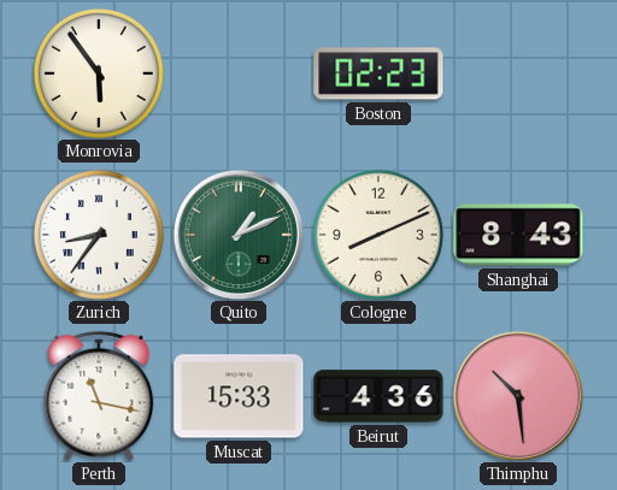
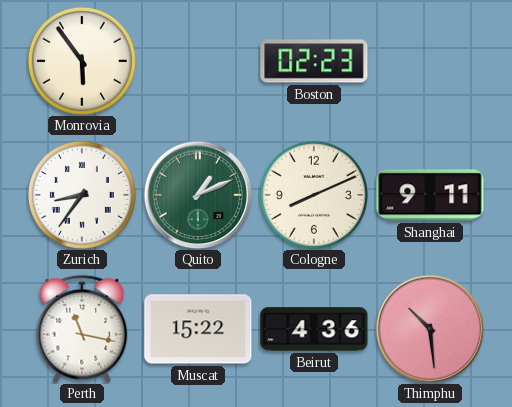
Shanghai: 8:43 -> 9:11
Muscat: 15:33 -> 15:22
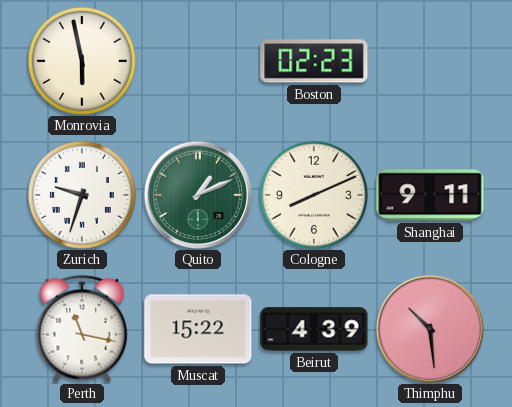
Monrovia: 5:54 -> 5:58
Zurich: 8:36 -> 9:33
Beirut: 4:36 -> 4:39
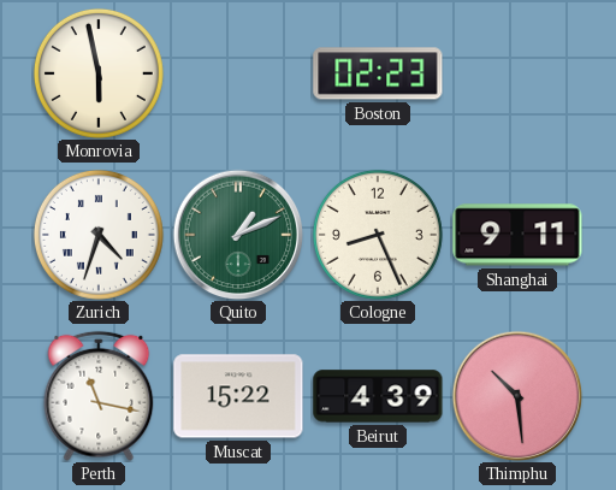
Zurich: 9:33 -> 4:33
Cologne: 8:11 -> 8:26
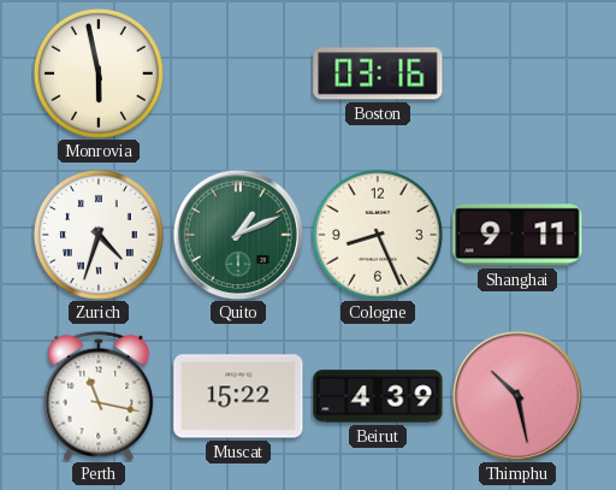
Boston: 02:23 -> 03:16
Thimphu: 10:29 -> 10:28
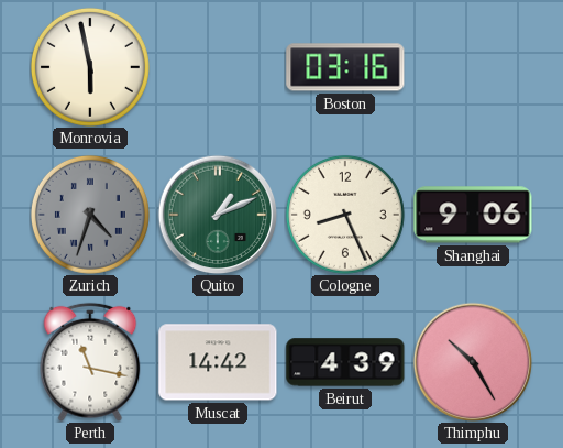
Zurich dial: white -> grey
Shanghai: 9:11 -> 9:06
Muscat: 15:22 -> 14:42
Thimphu: 10:28 -> 10:25
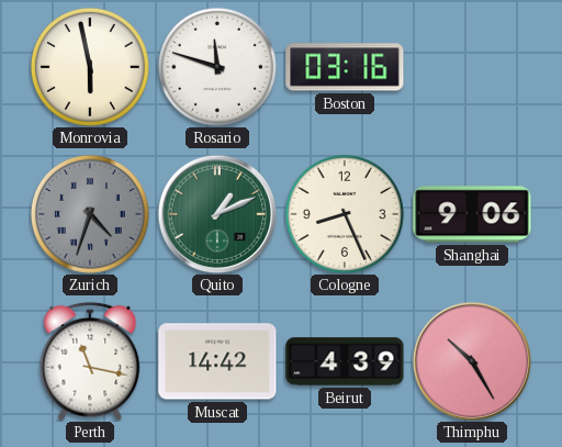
Rosario: none -> 11:48
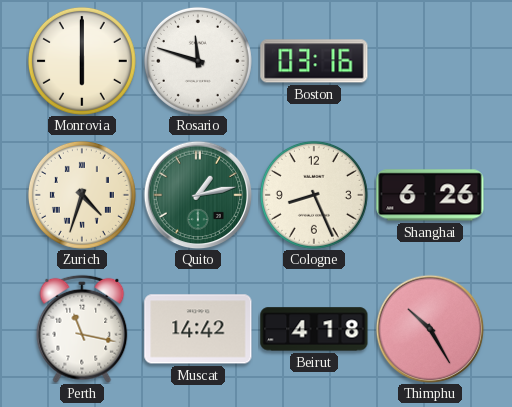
Monrovia: 5:58 -> 6:00
Zurich dial: grey -> cream
Quito: 1:11 -> 1:13
Shanghai: 9:06 -> 6:26
Beirut: 4:39 -> 4:18
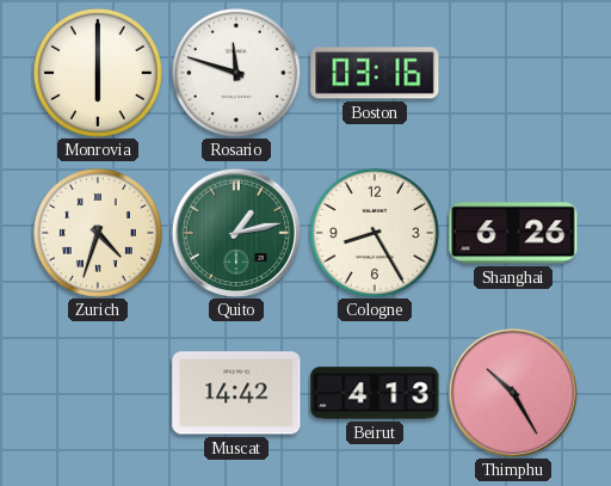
Cologne: 8:26 -> 8:25
Perth: 11:17 -> none
Beirut: 4:18 -> 4:13
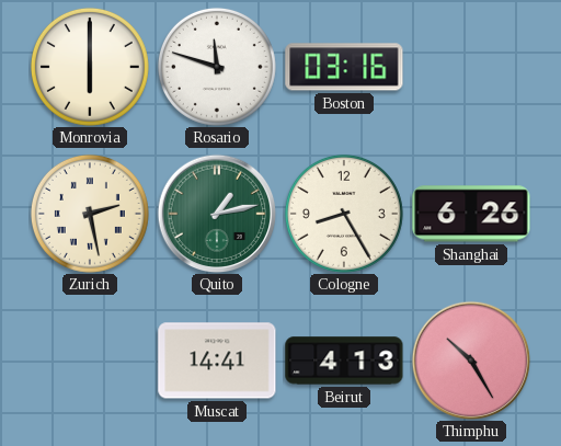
Zurich: 4:33 -> 2:28
Muscat: 14:42 -> 14:41
